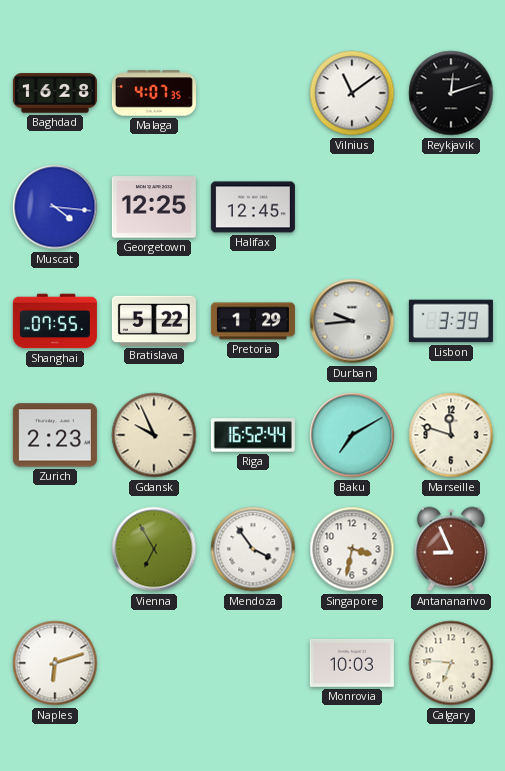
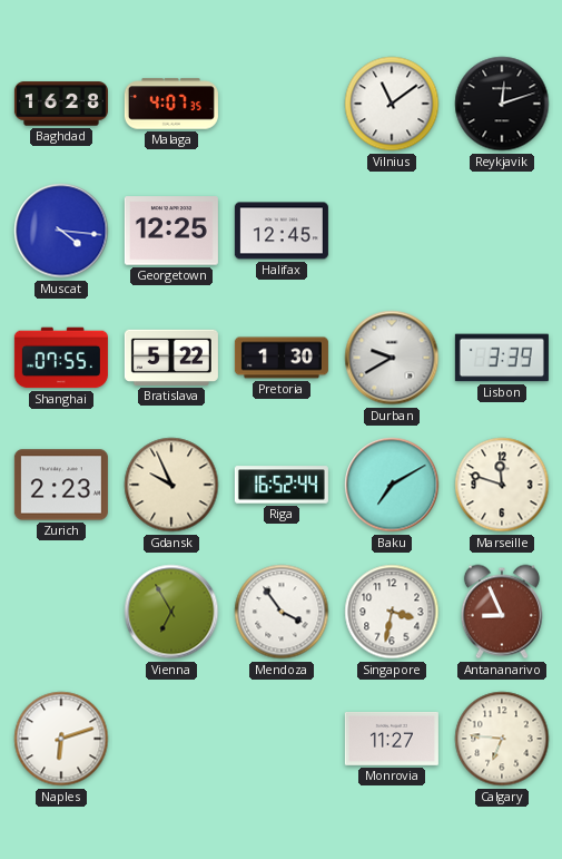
Pretoria: 1:29 -> 1:30
Durban: 9:44 -> 9:40
Monrovia: 10:03 -> 11:27
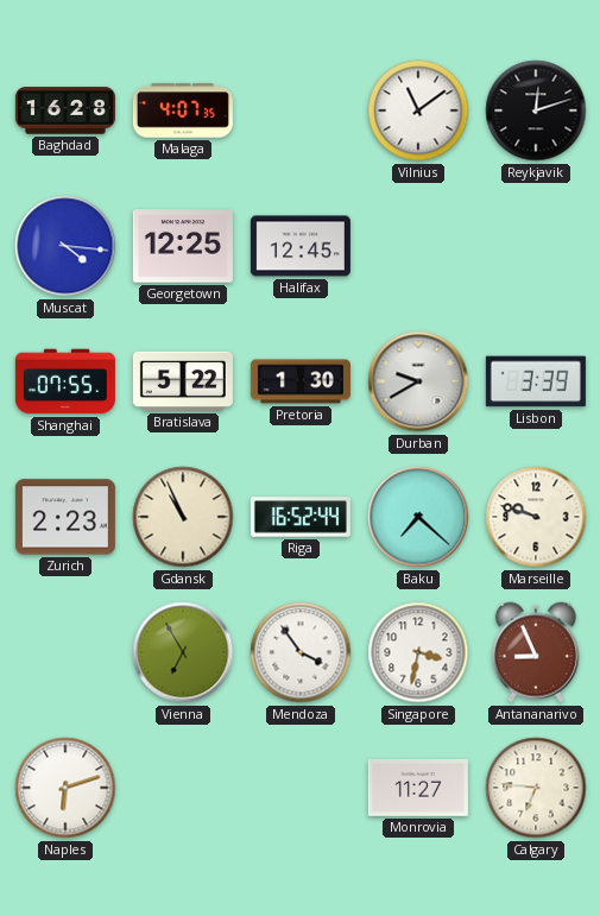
Gdansk: 9:56 -> 10:56
Baku: 7:10 -> 7:22
Marseille: 11:48 -> 9:48
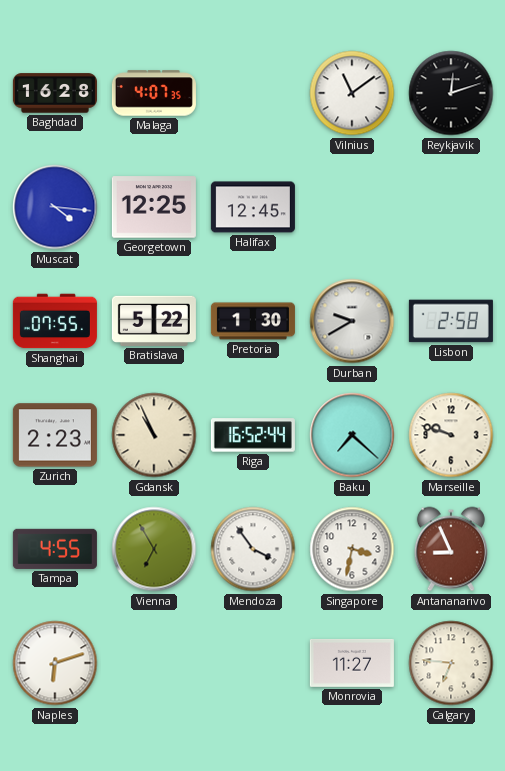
Lisbon: 3:39 -> 2:58
Tampa: none -> 4:55
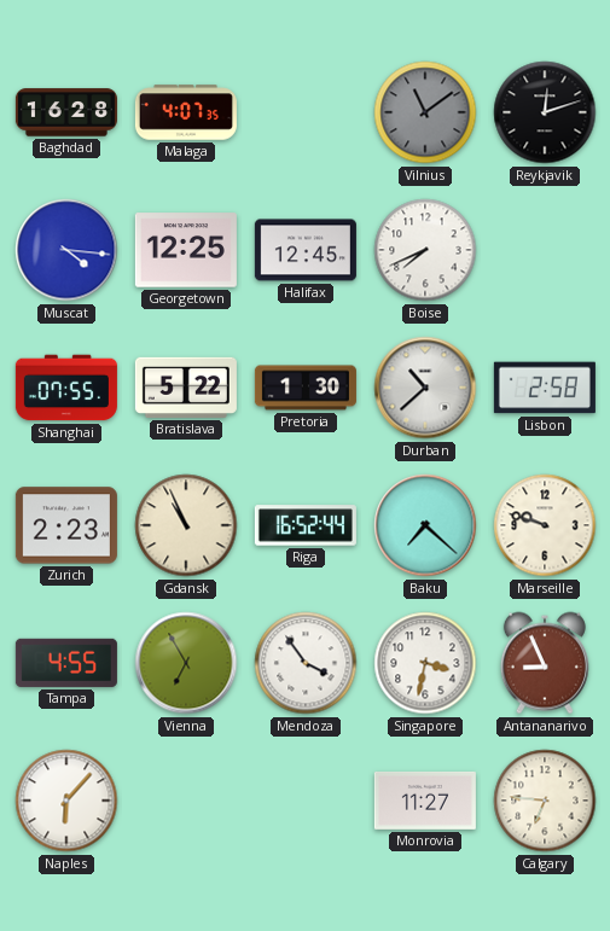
Vilnius dial: white -> grey
Boise: none -> 7:41
Durban: 9:40 -> 10:38
Naples: 6:12 -> 6:07
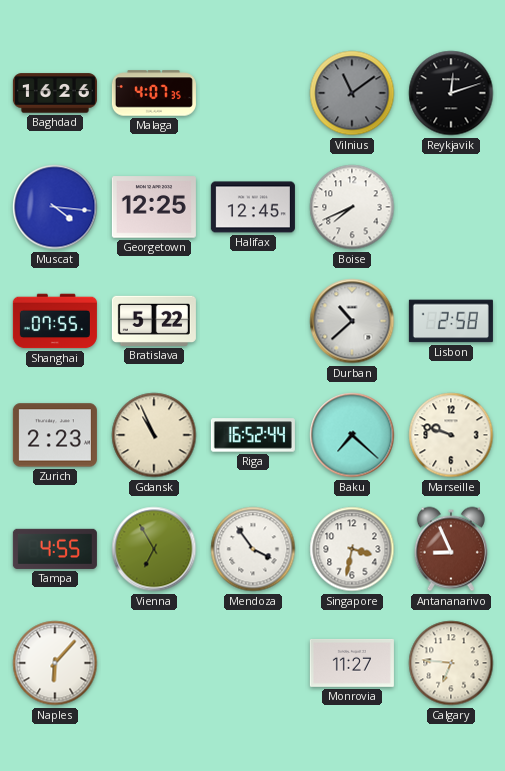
Baghdad: 16:28 -> 16:26
Pretoria: 1:30 -> none
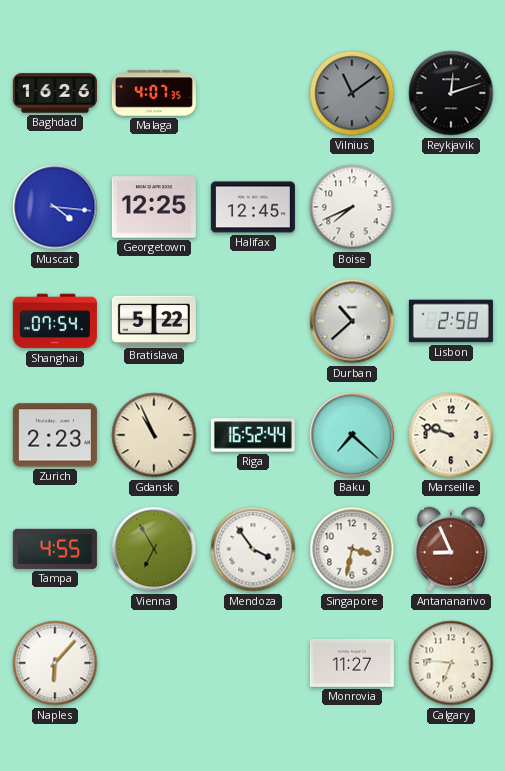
Shanghai: 07:55 -> 07:54
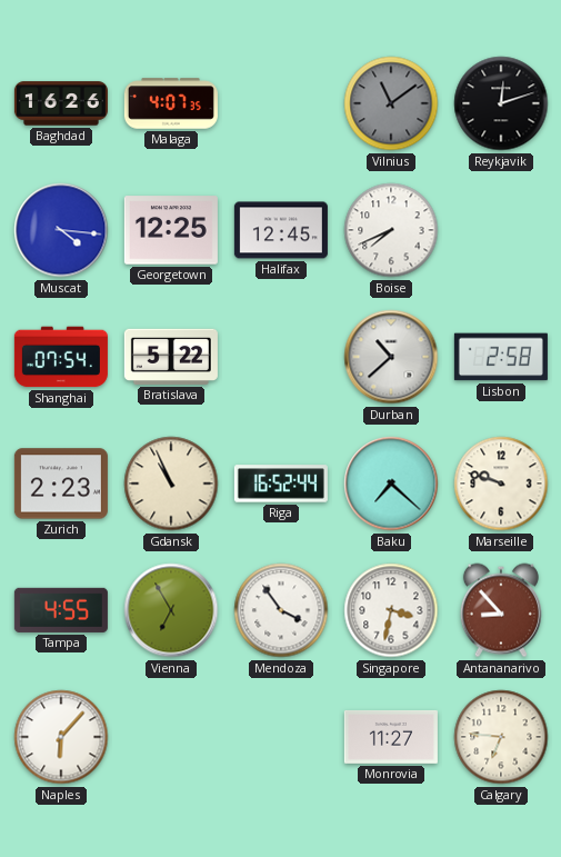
Antananarivo: 8:56 -> 8:53
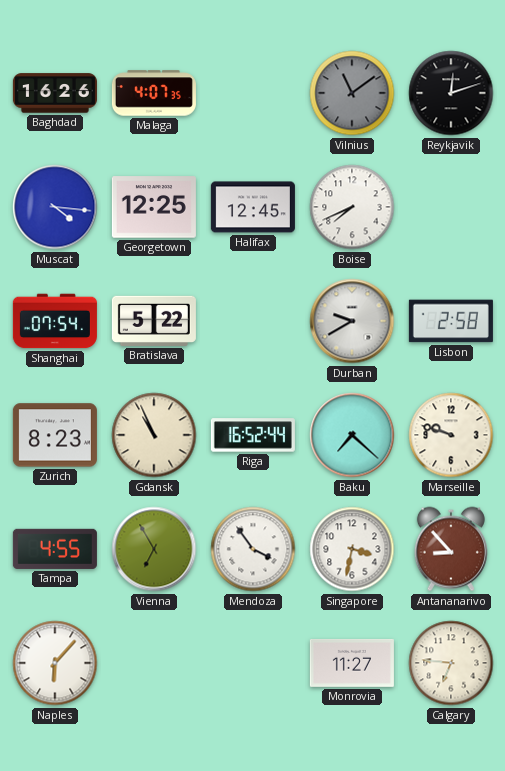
Durban: 10:38 -> 9:40
Zurich: 2:23 -> 8:23
